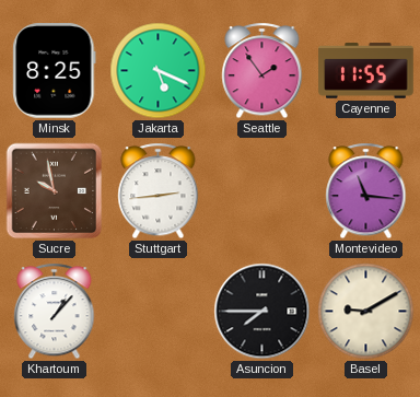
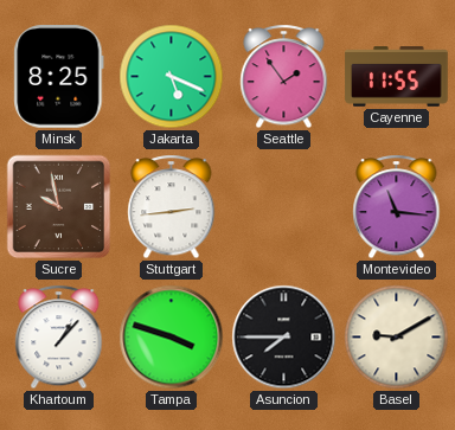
Tampa: none -> 3:48
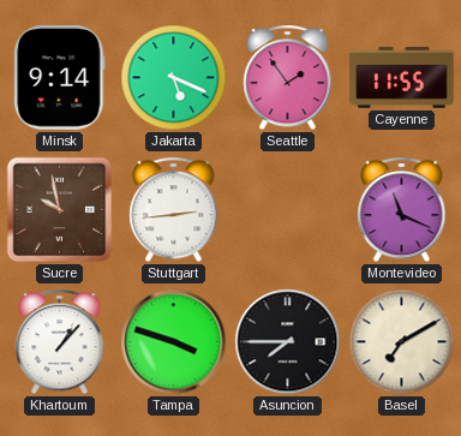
Minsk: 8:25 -> 9:14
Montevideo: 11:16 -> 11:19
Basel: 9:10 -> 7:10
